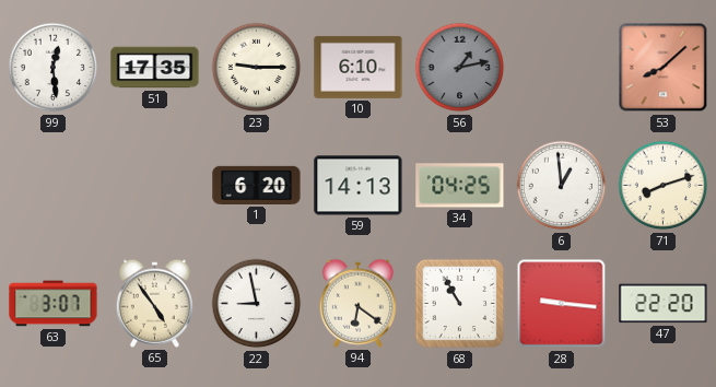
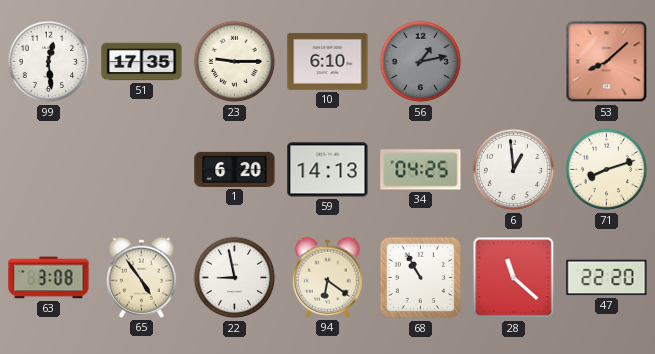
63: 3:07 -> 3:08
28: 9:16 -> 11:22
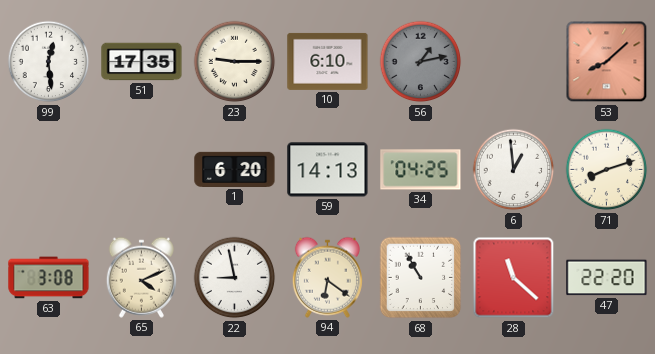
65: 4:54 -> 4:11
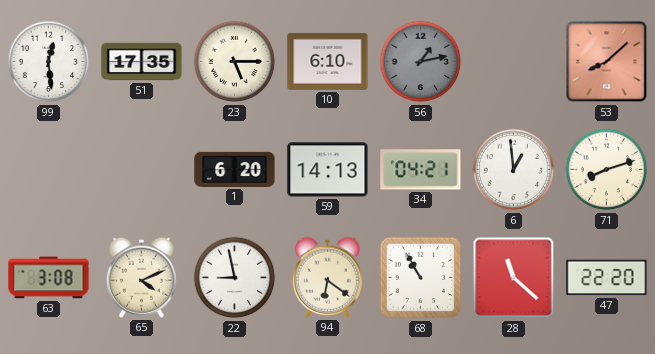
23: 9:15 -> 5:15
34: 04:25 -> 04:21
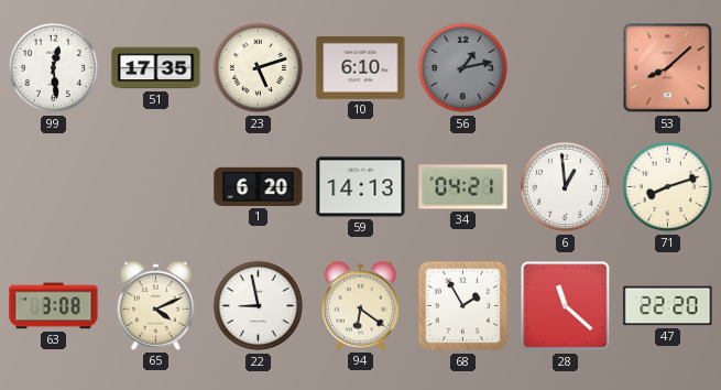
23: 5:15 -> 5:12
68: 10:55 -> 1:55
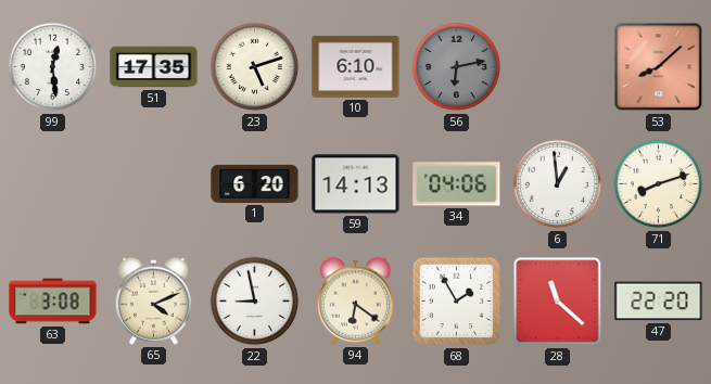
56: 1:13 -> 6:13
34: 04:21 -> 04:06
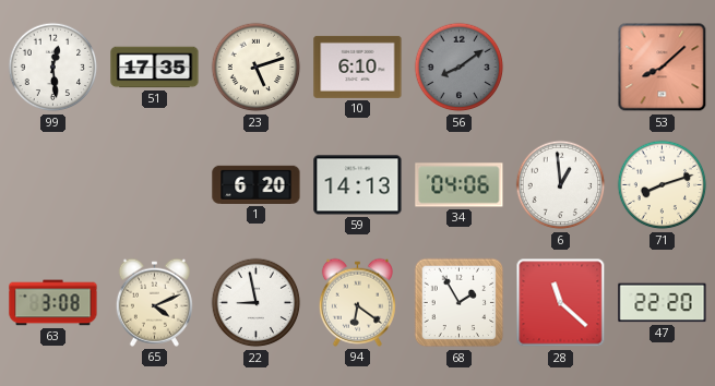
56: 6:13 -> 8:09
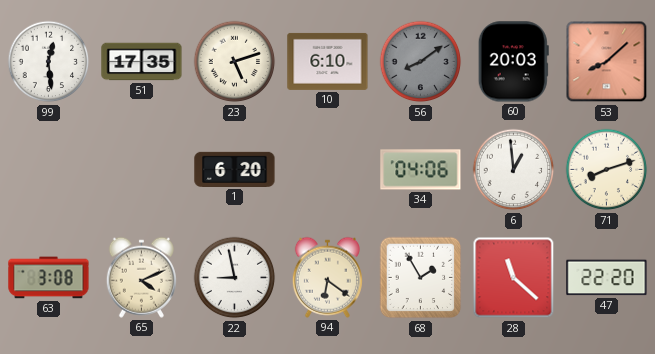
60: none -> 20:03
59: 14:13 -> none
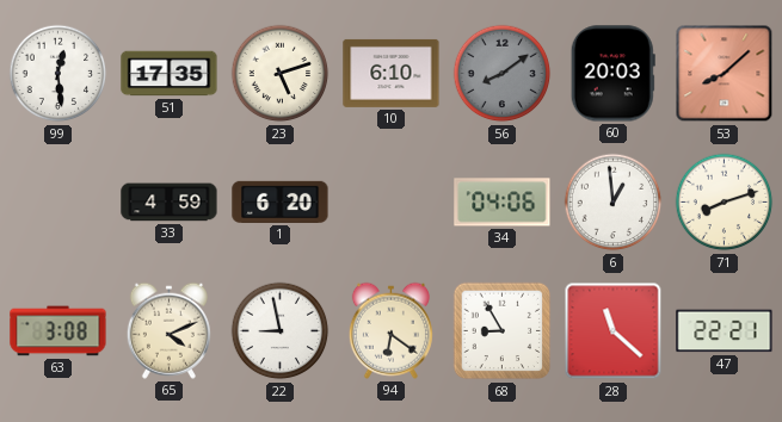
33: none -> 4:59
68: 1:55 -> 8:55
47: 22:20 -> 22:21
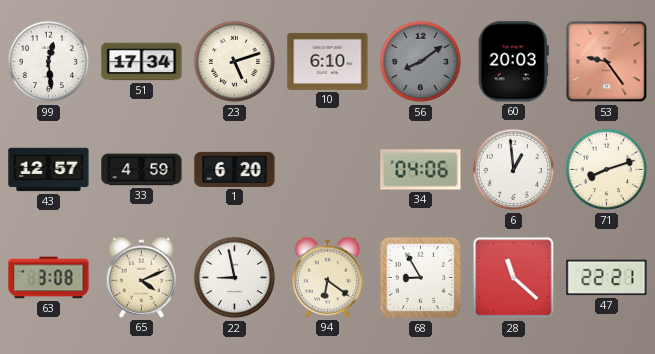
51: 17:35 -> 17:34
53: 8:08 -> 9:24
43: none -> 12:57
